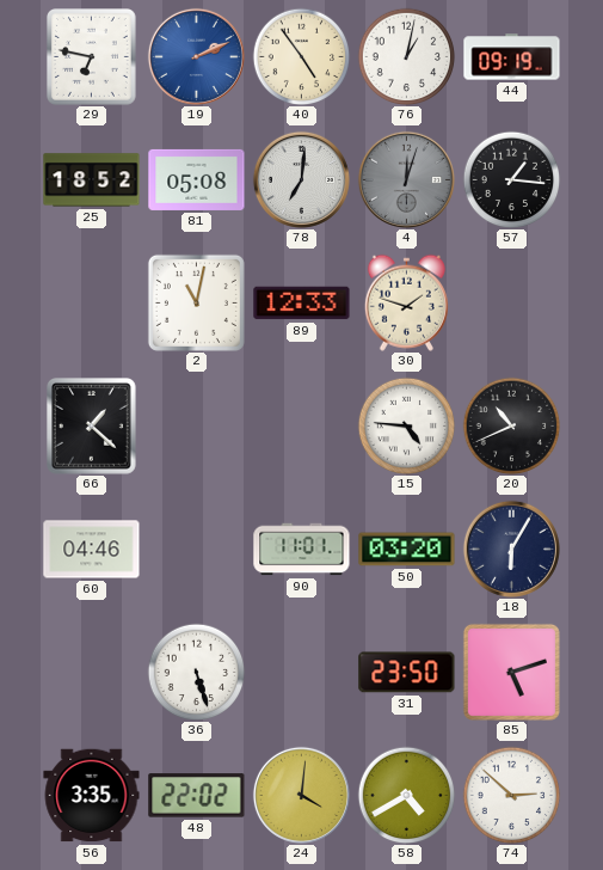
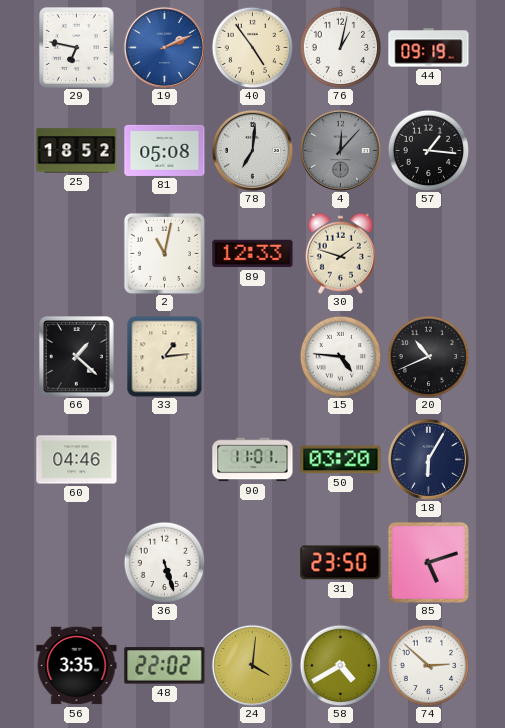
4: 12:03 -> 12:07
33: none -> 1:14
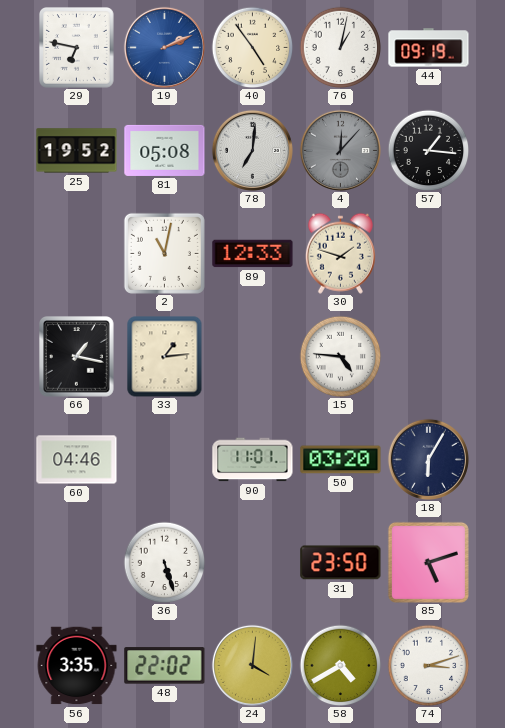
25: 18:52 -> 19:52
66: 1:22 -> 1:17
20: 10:41 -> none
74: 2:52 -> 3:12
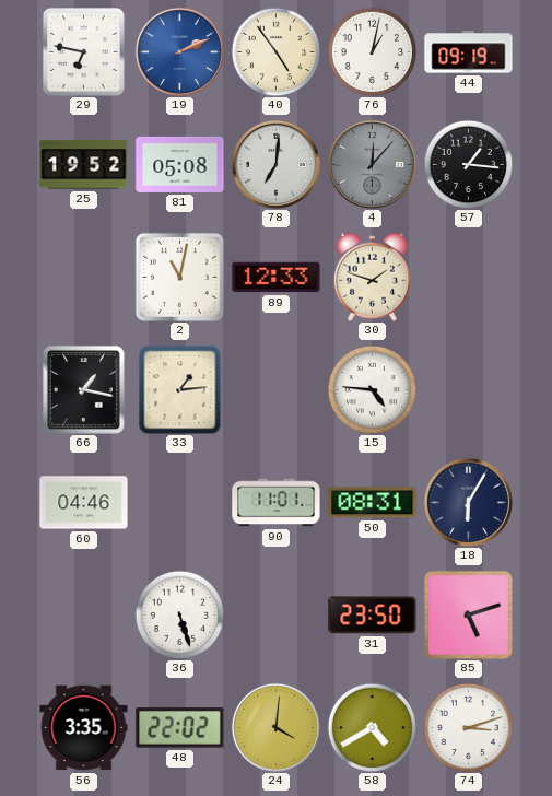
50: 03:20 -> 08:31
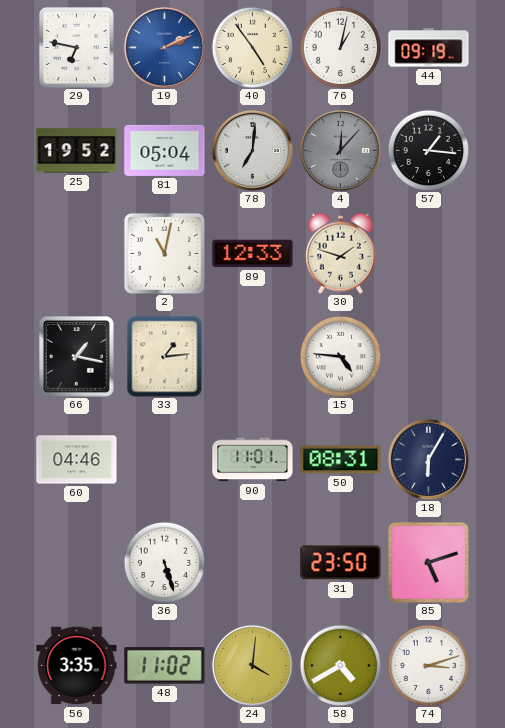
81: 05:08 -> 05:04
48: 22:02 -> 11:02
